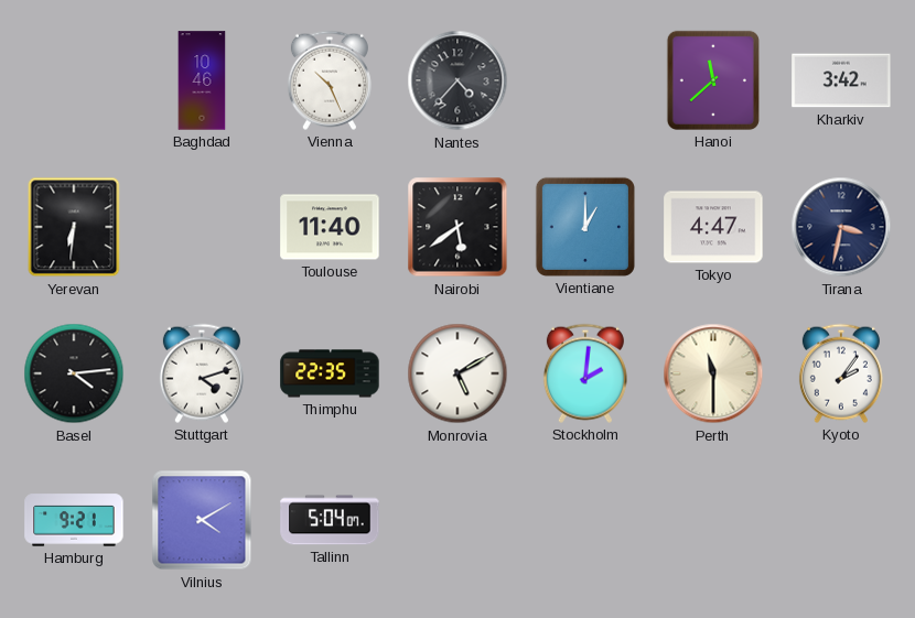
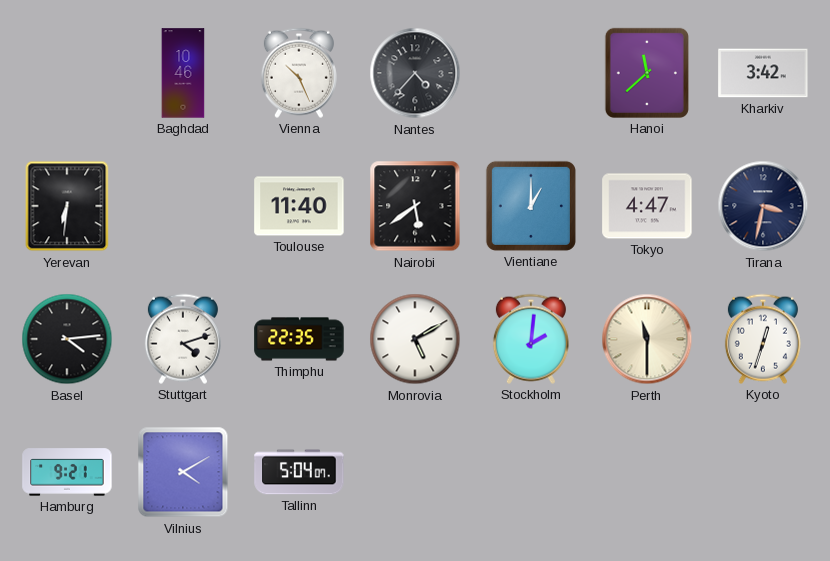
Kyoto: 2:06 -> 12:33
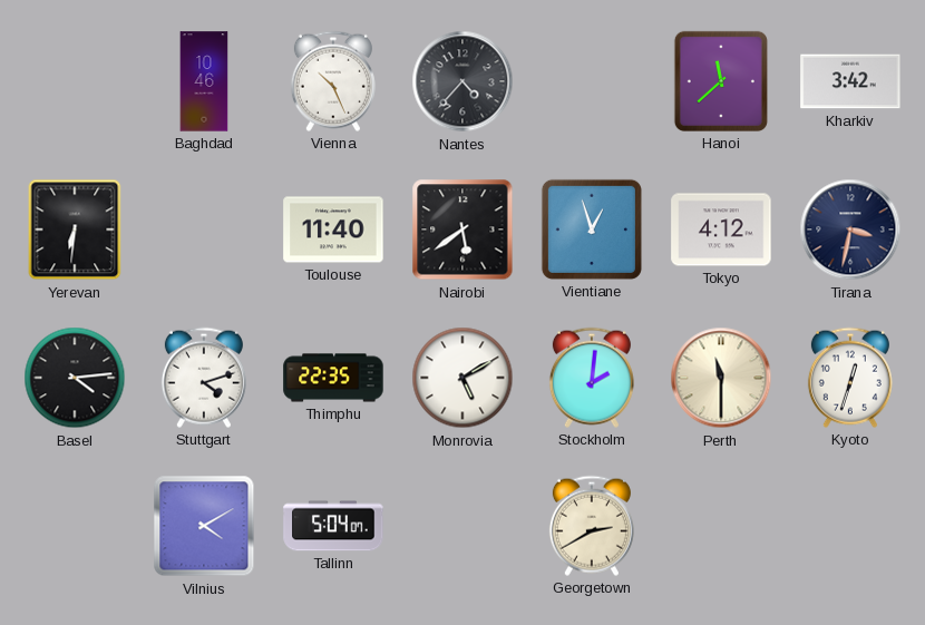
Vientiane: 1:00 -> 12:57
Tokyo: 4:47 -> 4:12
Hamburg: 9:21 -> none
Georgetown: none -> 2:40
